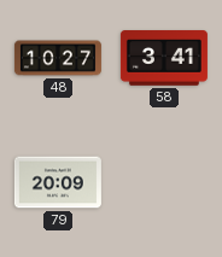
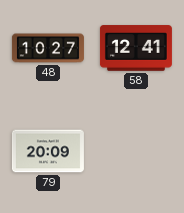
58: 3:41 -> 12:41
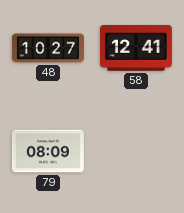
79: 20:09 -> 08:09
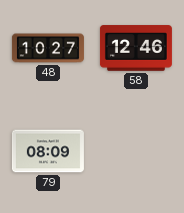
58: 12:41 -> 12:46
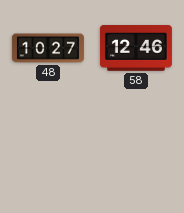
79: 08:09 -> none
